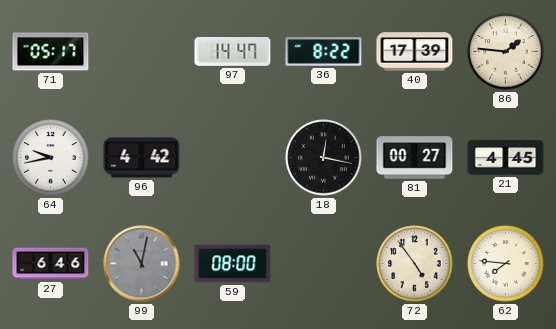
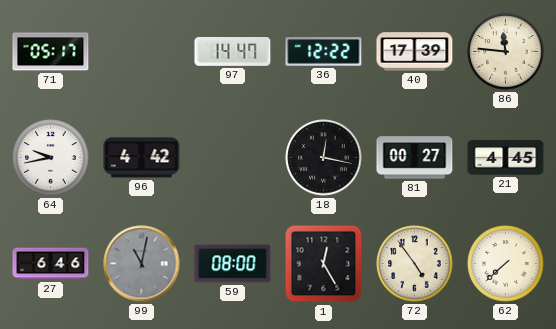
36: 8:22 -> 12:22
86: 1:46 -> 11:46
1: none -> 12:25
62: 7:46 -> 7:38
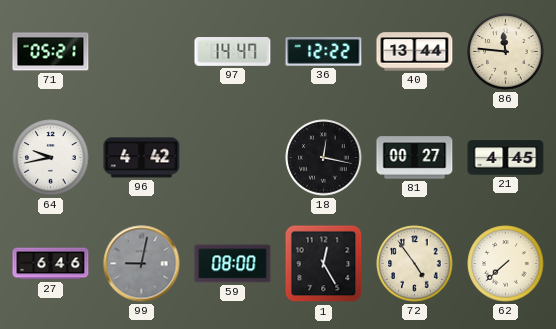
71: 05:17 -> 05:21
40: 17:39 -> 13:44
99: 11:02 -> 9:02
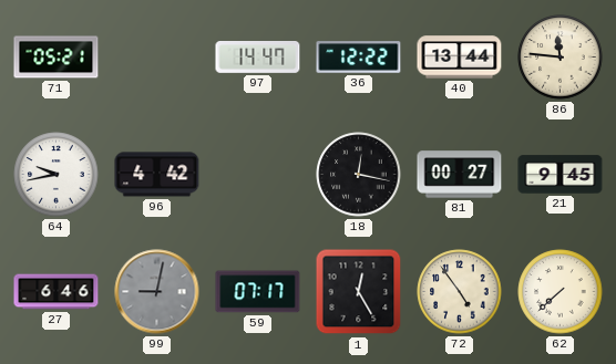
21: 4:45 -> 9:45
59: 08:00 -> 07:17
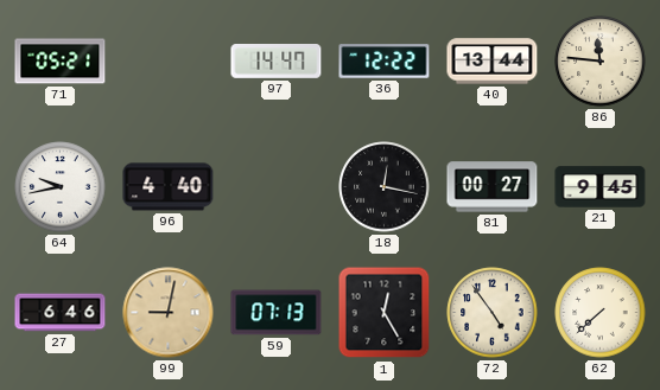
96: 4:42 -> 4:40
99 dial: grey -> champagne
59: 07:17 -> 07:13
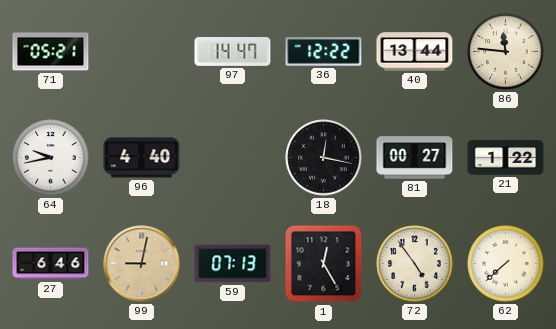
21: 9:45 -> 1:22
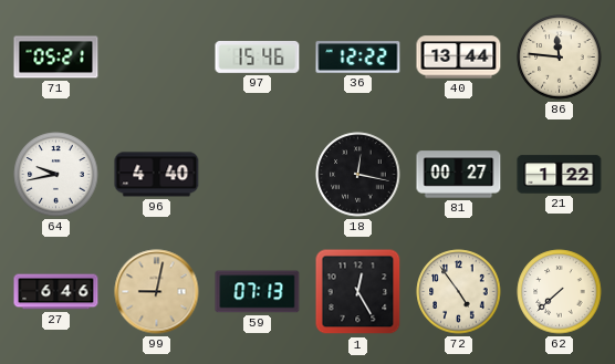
97: 14:47 -> 15:46
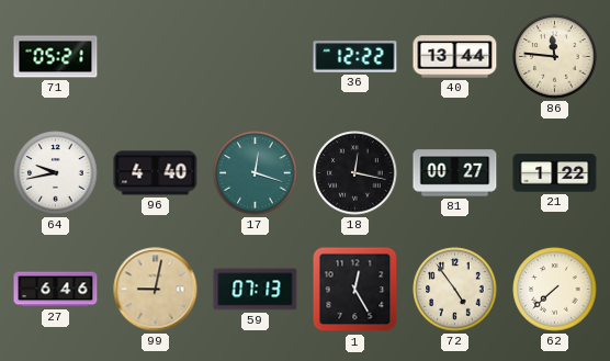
97: 15:46 -> none
17: none -> 12:18
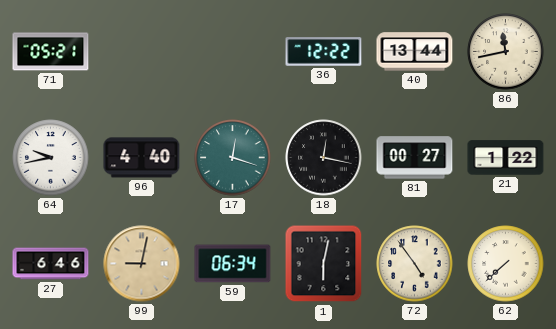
86: 11:46 -> 11:43
59: 07:13 -> 06:34
1: 12:25 -> 6:02
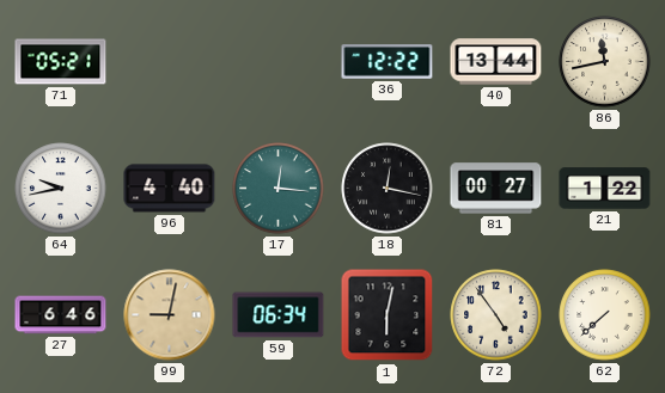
17: 12:18 -> 12:16
